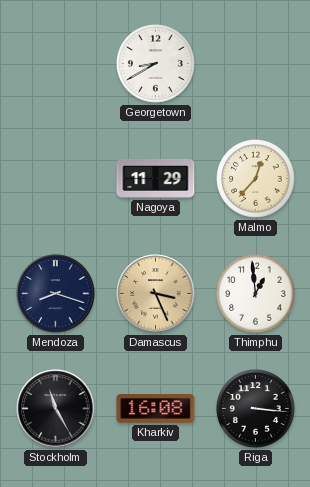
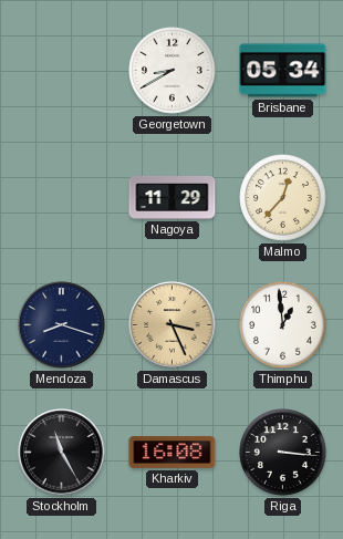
Brisbane: none -> 05:34
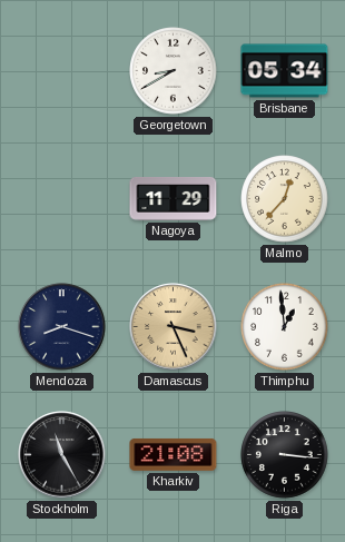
Kharkiv: 16:08 -> 21:08
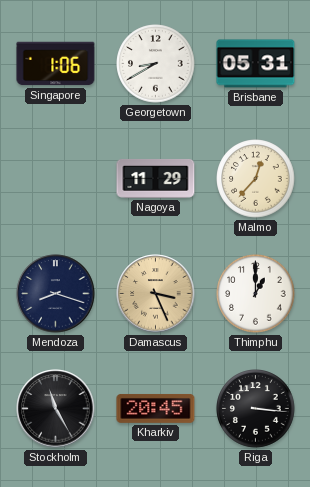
Singapore: none -> 1:06
Brisbane: 05:34 -> 05:31
Thimphu: 12:59 -> 1:00
Kharkiv: 21:08 -> 20:45
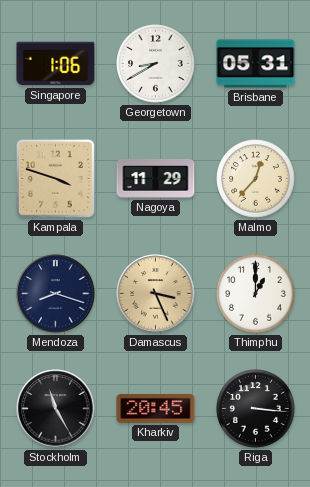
Kampala: none -> 3:48
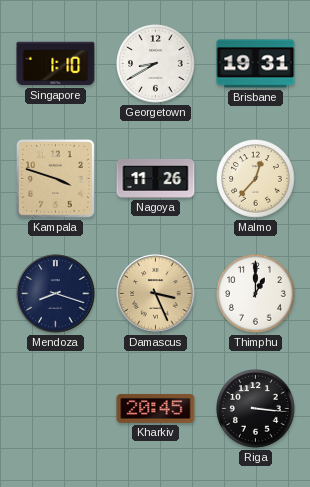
Singapore: 1:06 -> 1:10
Brisbane: 05:31 -> 19:31
Nagoya: 11:29 -> 11:26
Stockholm: 11:25 -> none
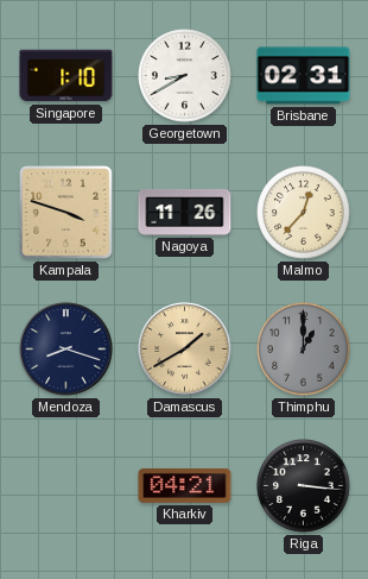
Brisbane: 19:31 -> 02:31
Damascus: 3:26 -> 1:40
Thimphu dial: white -> grey
Kharkiv: 20:45 -> 04:21
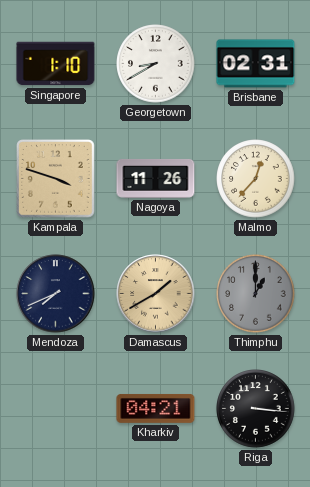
Mendoza: 8:18 -> 7:41
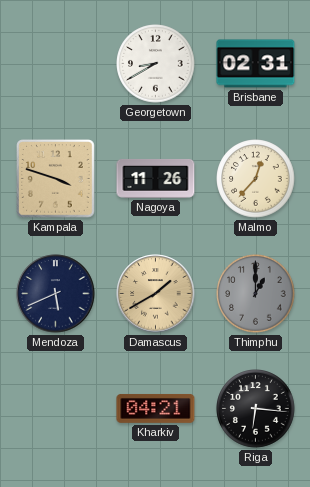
Singapore: 1:10 -> none
Mendoza: 7:41 -> 5:41
Riga: 3:16 -> 6:16
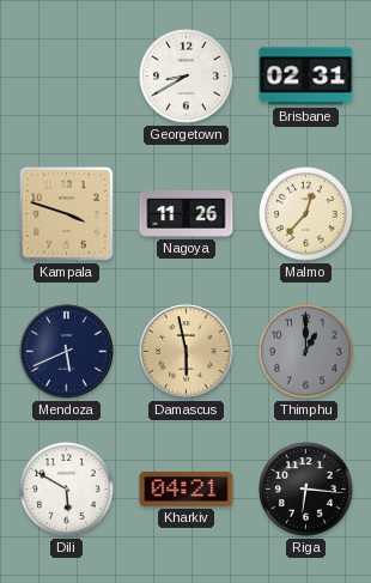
Damascus: 1:40 -> 5:58
Dili: none -> 5:50
